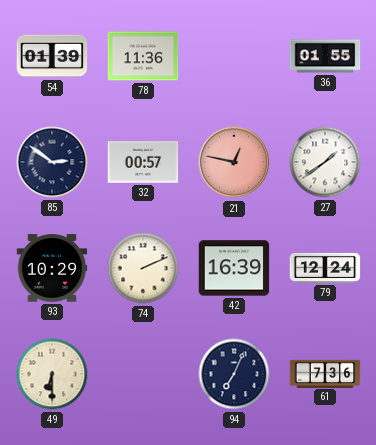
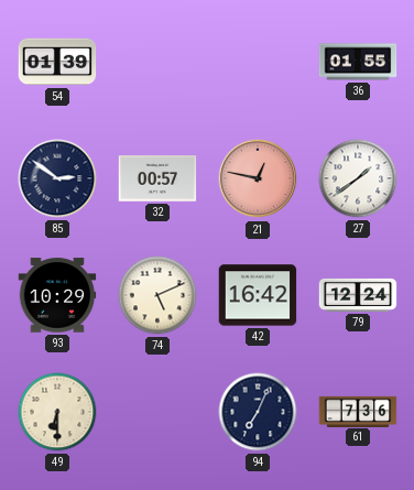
78: 11:36 -> none
74: 2:11 -> 5:11
42: 16:39 -> 16:42
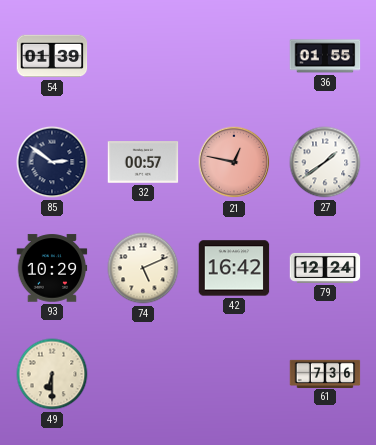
94: 7:04 -> none
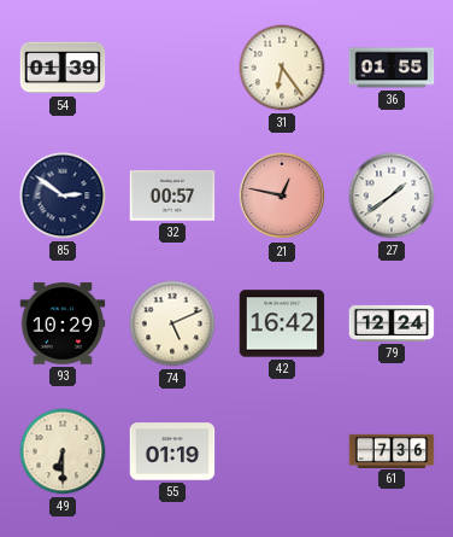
31: none -> 6:24
55: none -> 01:19
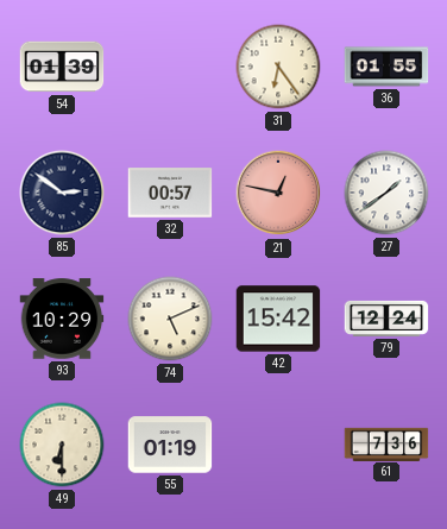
42: 16:42 -> 15:42
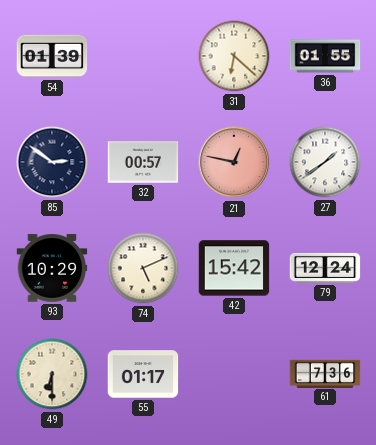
31: 6:24 -> 6:22
55: 01:19 -> 01:17
